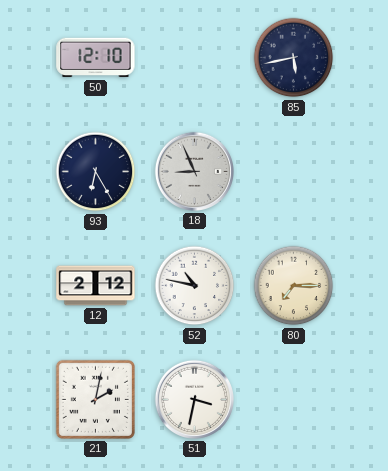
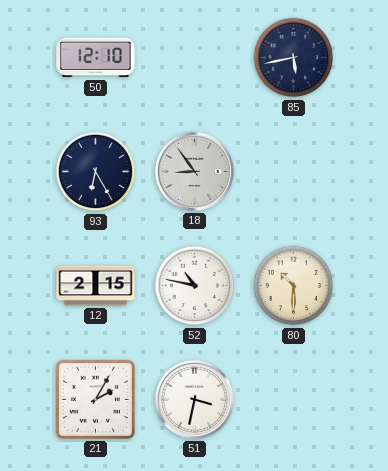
18: 8:56 -> 8:54
12: 2:12 -> 2:15
80: 7:15 -> 10:30
21: 2:02 -> 2:05
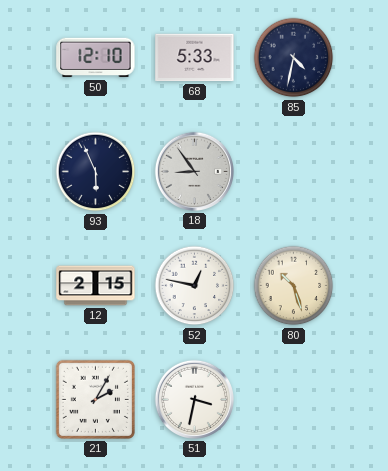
68: none -> 5:33
85: 5:43 -> 4:32
93: 6:25 -> 5:56
52: 10:47 -> 12:47
80: 10:30 -> 10:27
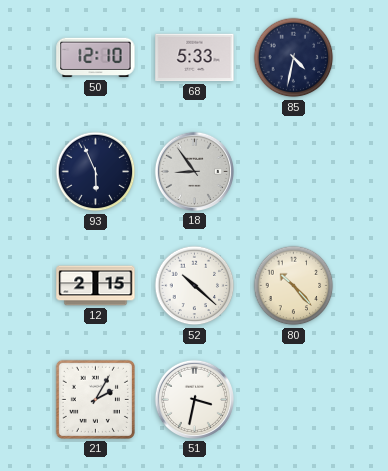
52: 12:47 -> 10:22
80: 10:27 -> 10:23
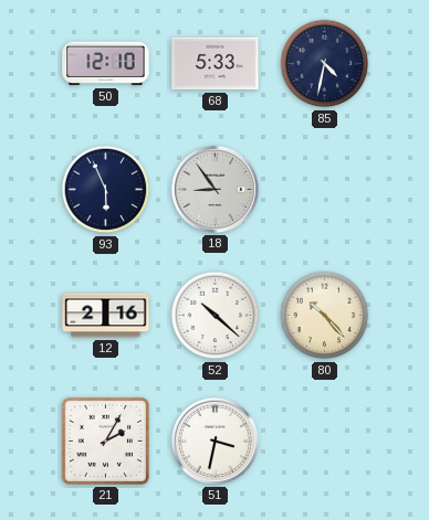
12: 2:15 -> 2:16
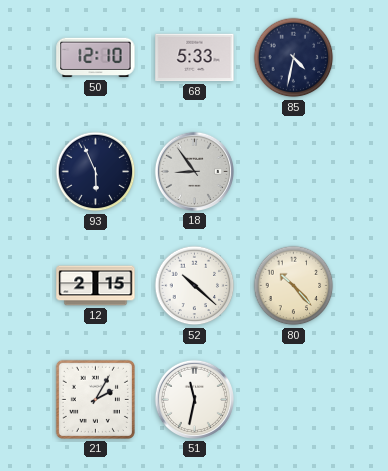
12: 2:16 -> 2:15
51: 3:32 -> 11:32
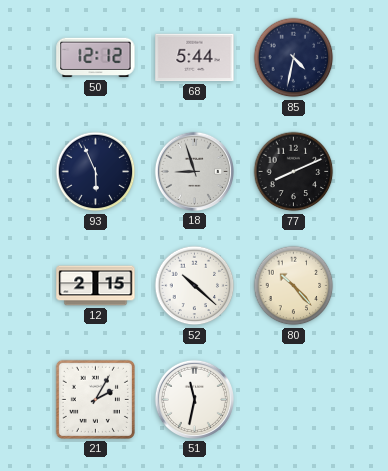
50: 12:10 -> 12:12
68: 5:33 -> 5:44
18: 8:54 -> 8:57
77: none -> 8:11
